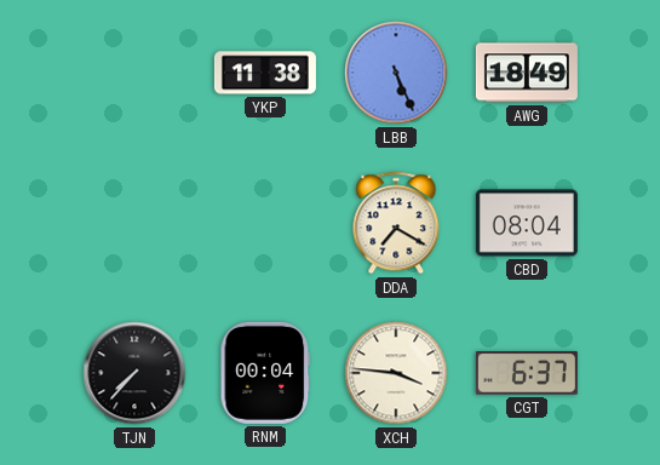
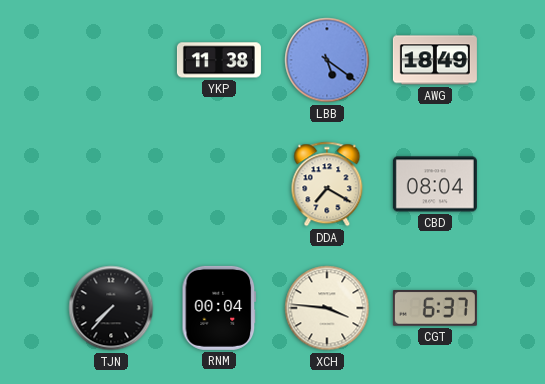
LBB: 5:26 -> 5:21
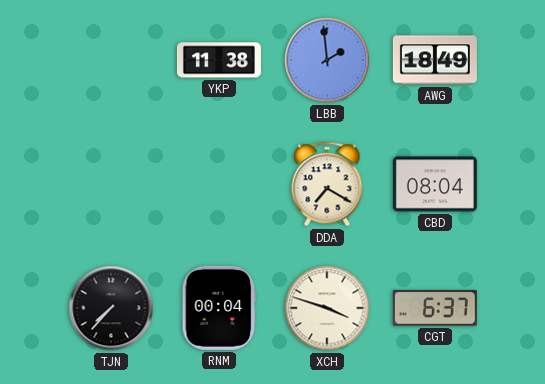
LBB: 5:21 -> 1:59
XCH: 3:46 -> 3:48
